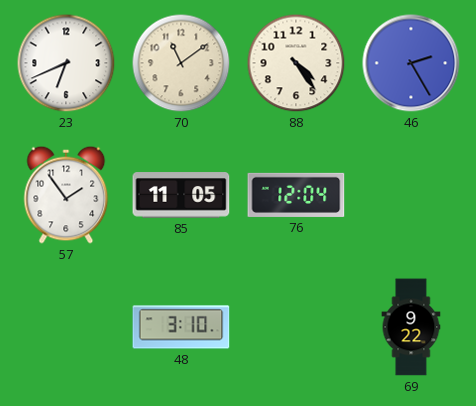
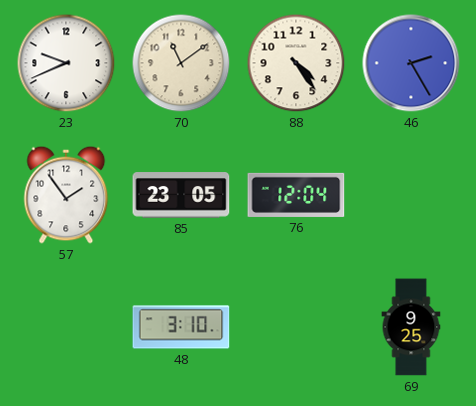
23: 6:41 -> 9:41
85: 11:05 -> 23:05
69: 9:22 -> 9:25
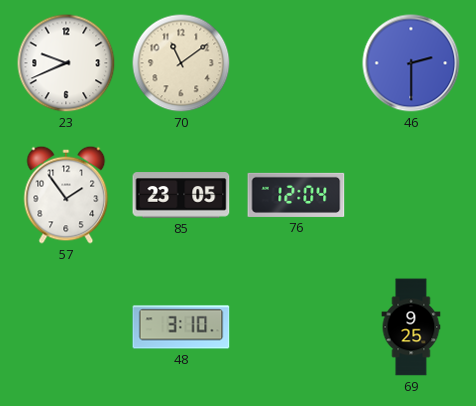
88: 4:24 -> none
46: 2:25 -> 2:30
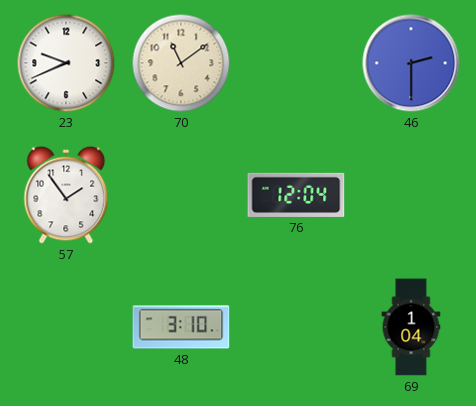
85: 23:05 -> none
69: 9:25 -> 1:04
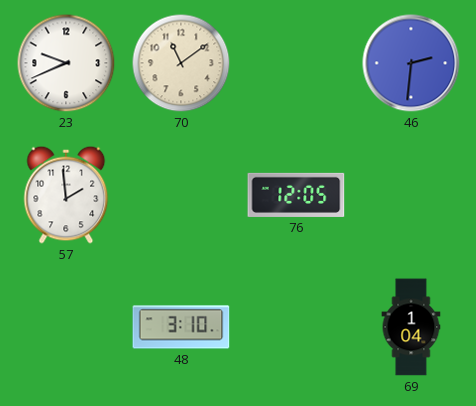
46: 2:30 -> 2:31
57: 1:54 -> 1:59
76: 12:04 -> 12:05
